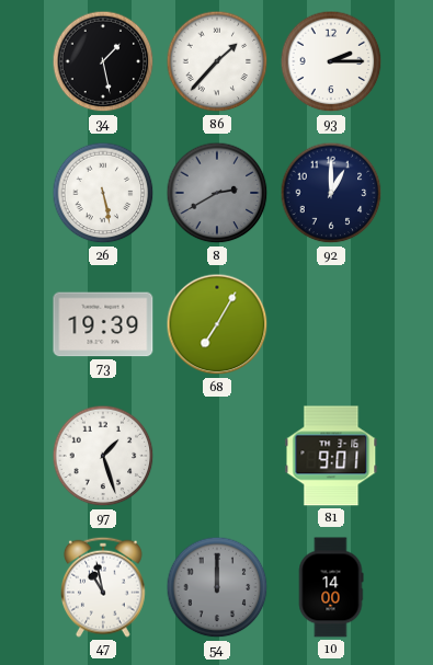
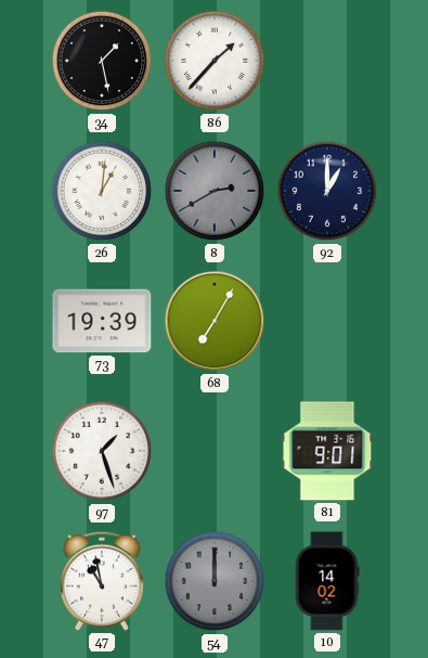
93: 2:15 -> none
26: 5:28 -> 1:01
10: 14:00 -> 14:02
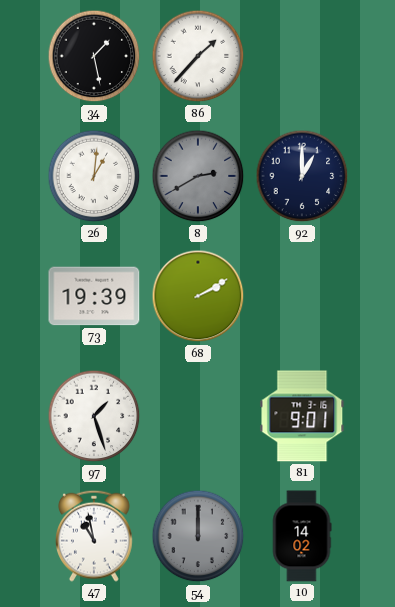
68: 7:05 -> 2:10
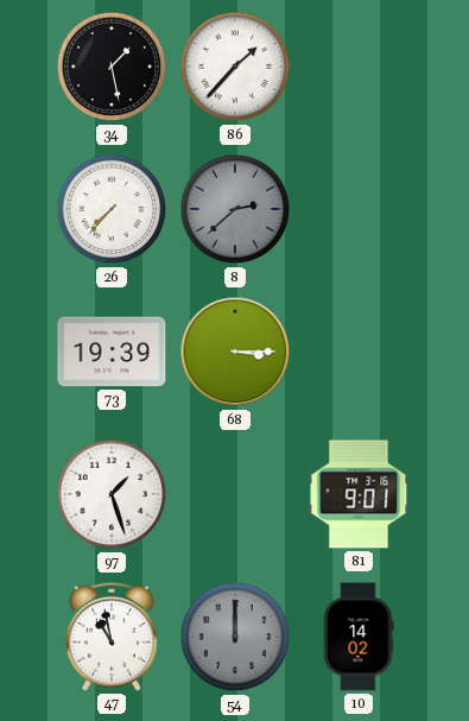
26: 1:01 -> 7:37
8: 2:40 -> 2:38
92: 1:00 -> none
68: 2:10 -> 3:15
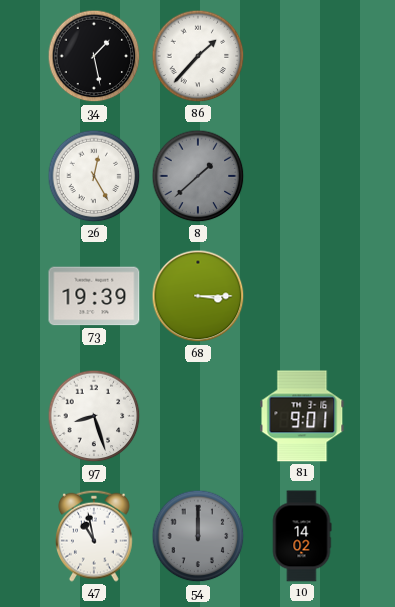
26: 7:37 -> 12:25
8: 2:38 -> 1:38
97: 1:27 -> 8:27
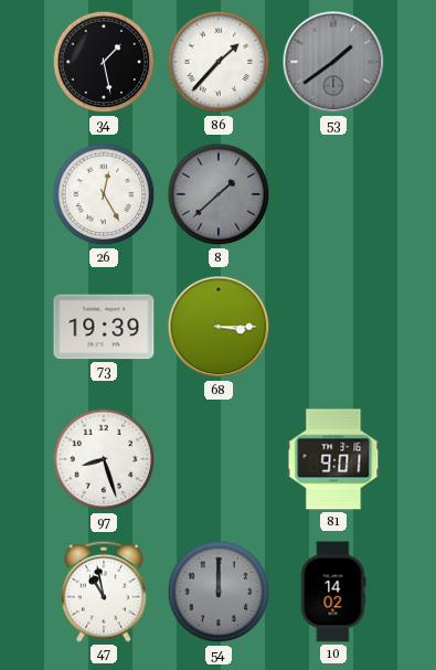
53: none -> 1:39
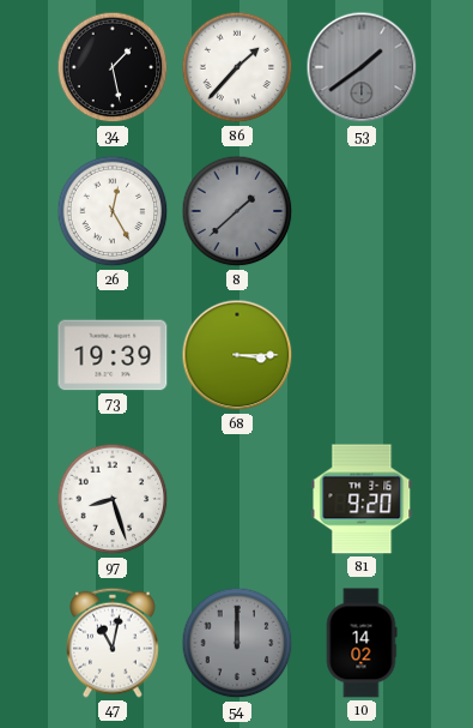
81: 9:01 -> 9:20
47: 10:58 -> 11:02
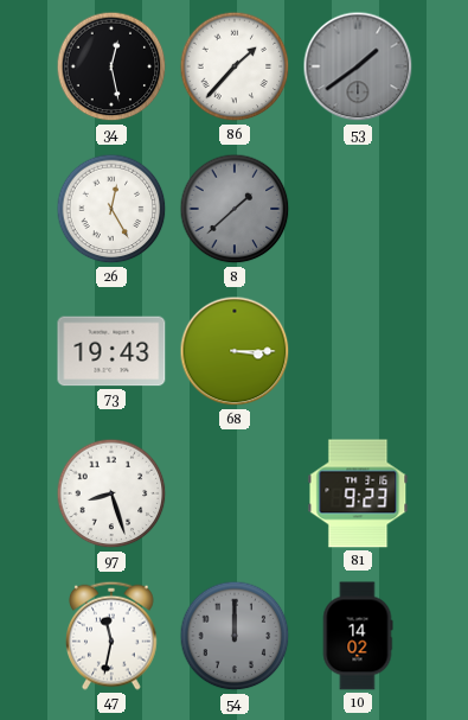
34: 1:28 -> 12:28
73: 19:39 -> 19:43
81: 9:20 -> 9:23
47: 11:02 -> 11:32
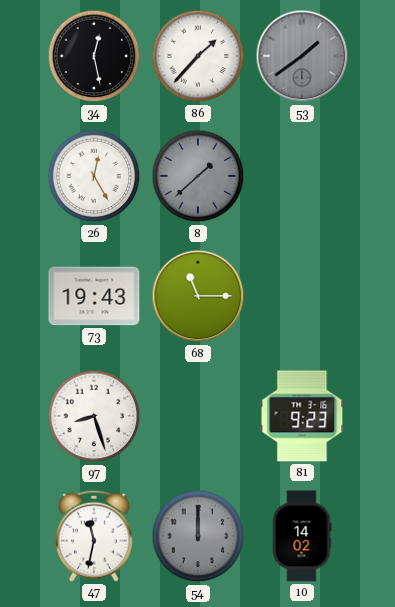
68: 3:15 -> 11:15
